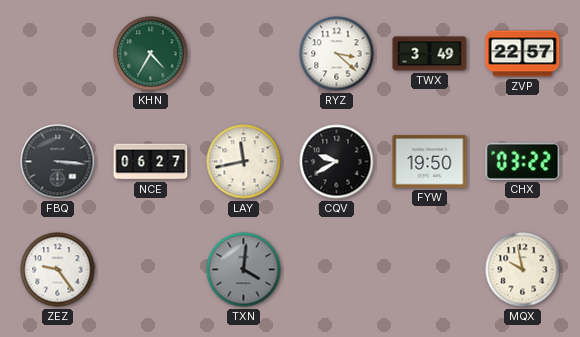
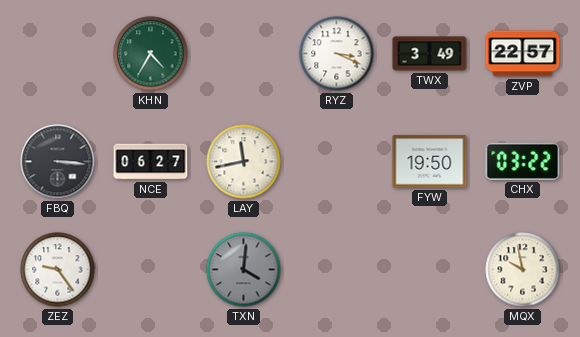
RYZ: 3:22 -> 3:19
CQV: 9:40 -> none
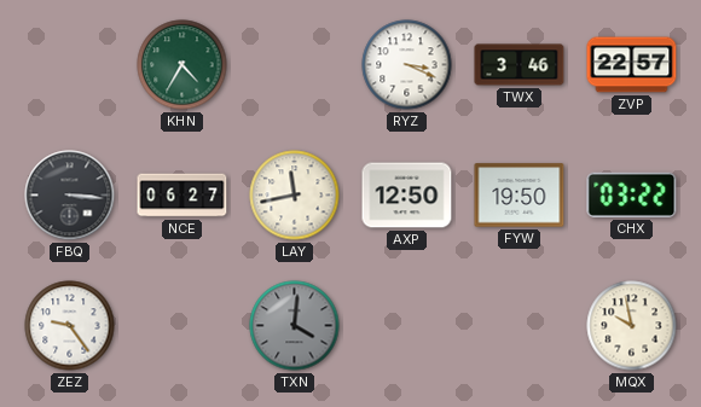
TWX: 3:49 -> 3:46
AXP: none -> 12:50
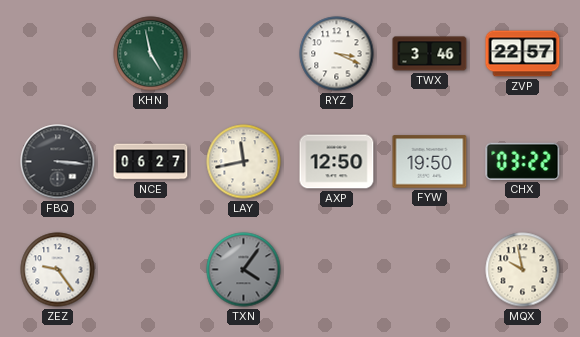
KHN: 4:35 -> 4:58
TXN: 4:01 -> 4:06
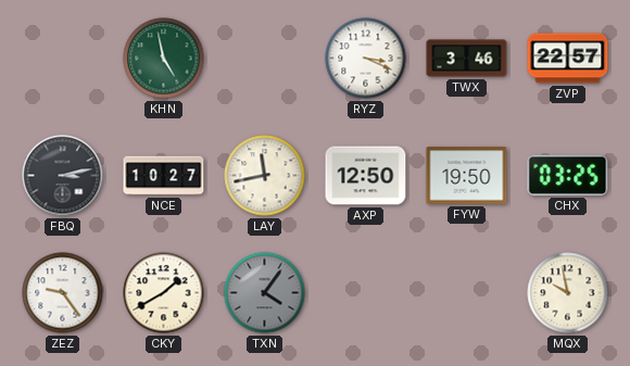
FBQ: 3:16 -> 3:13
NCE: 06:27 -> 10:27
CHX: 03:22 -> 03:25
CKY: none -> 1:40
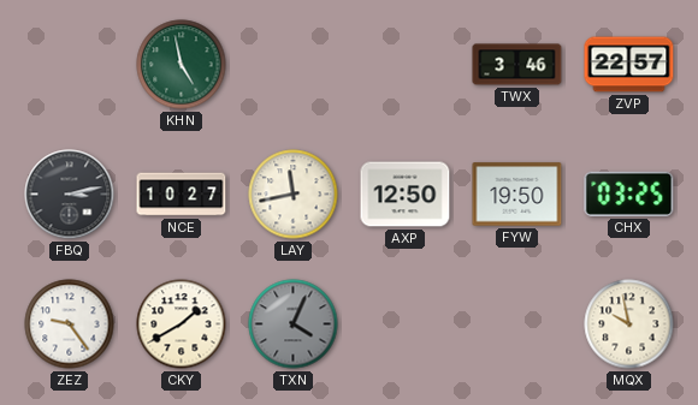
RYZ: 3:19 -> none
TXN: 4:06 -> 4:04
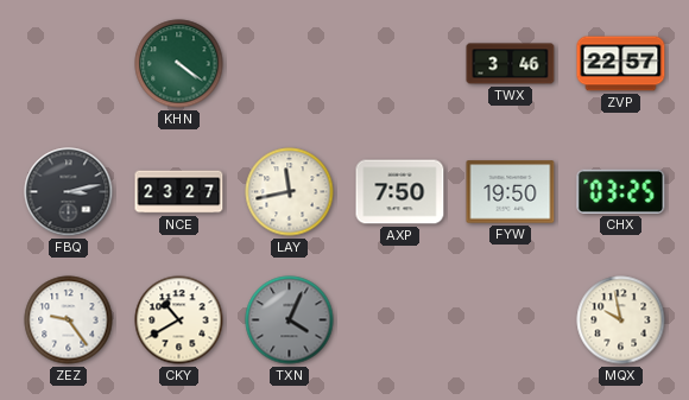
KHN: 4:58 -> 4:21
NCE: 10:27 -> 23:27
AXP: 12:50 -> 7:50
CKY: 1:40 -> 10:40
